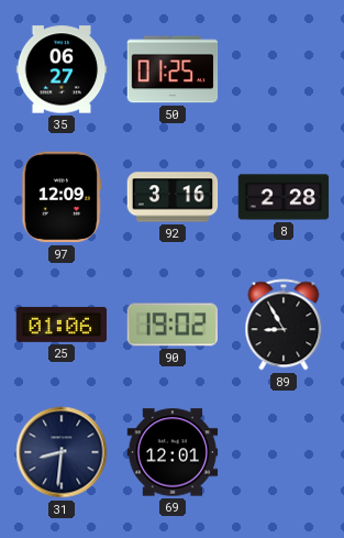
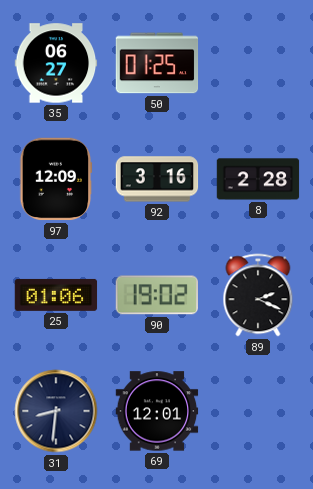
89: 8:55 -> 2:19
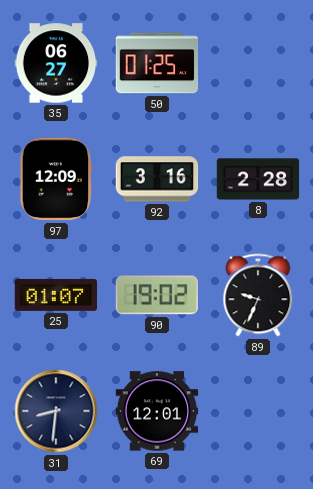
25: 01:06 -> 01:07
89: 2:19 -> 9:34
